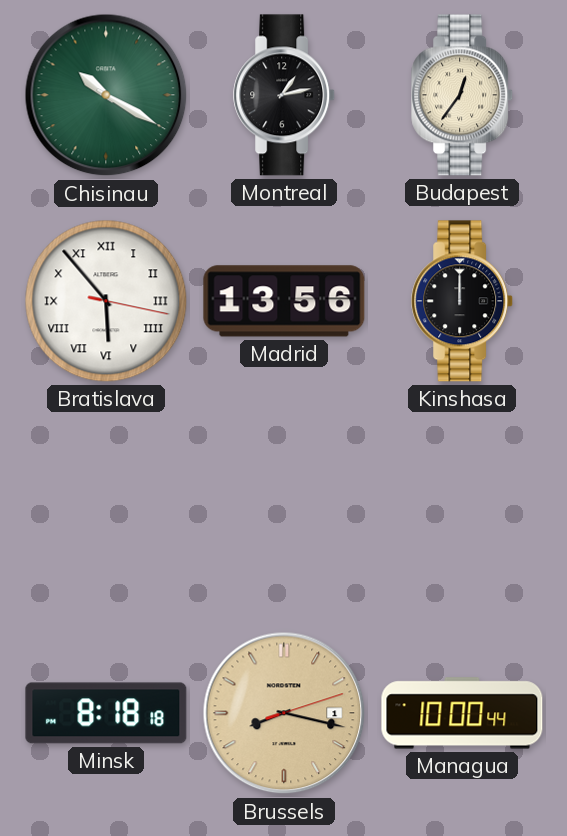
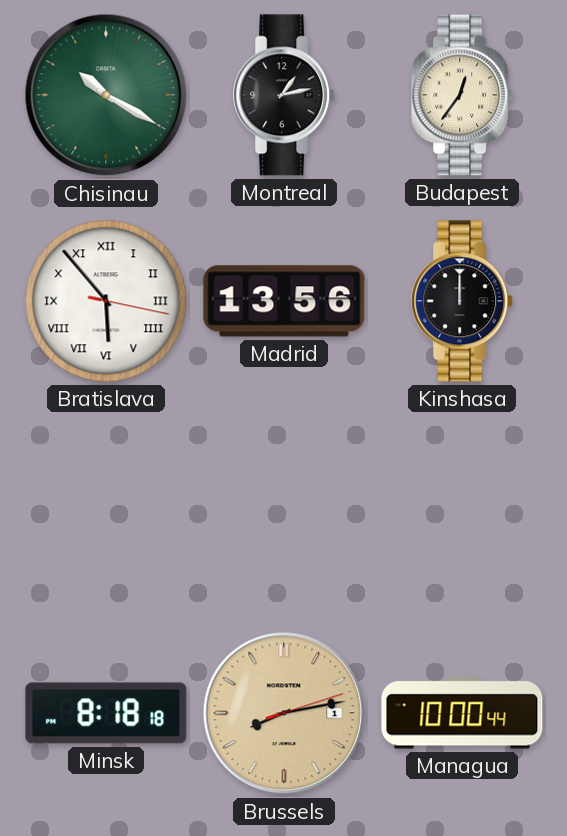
Brussels: 8:17 -> 8:13
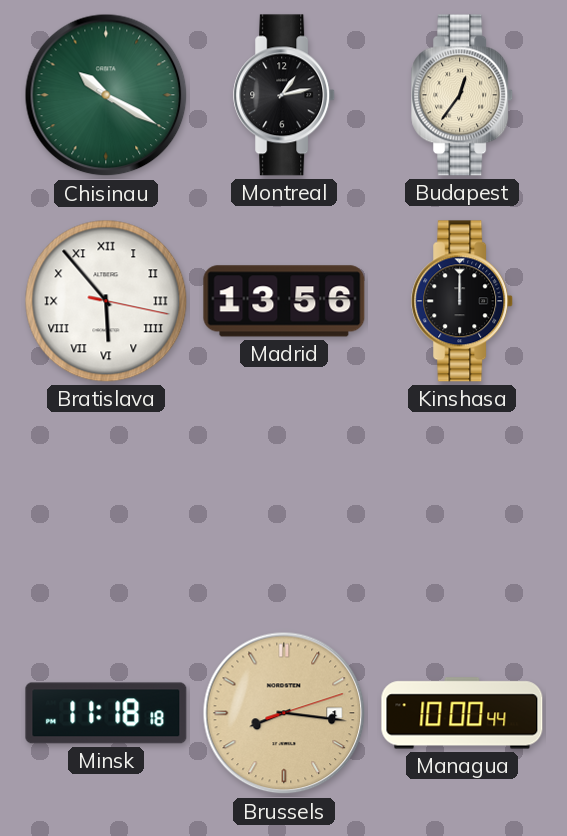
Minsk: 8:18 -> 11:18
Brussels: 8:13 -> 8:16
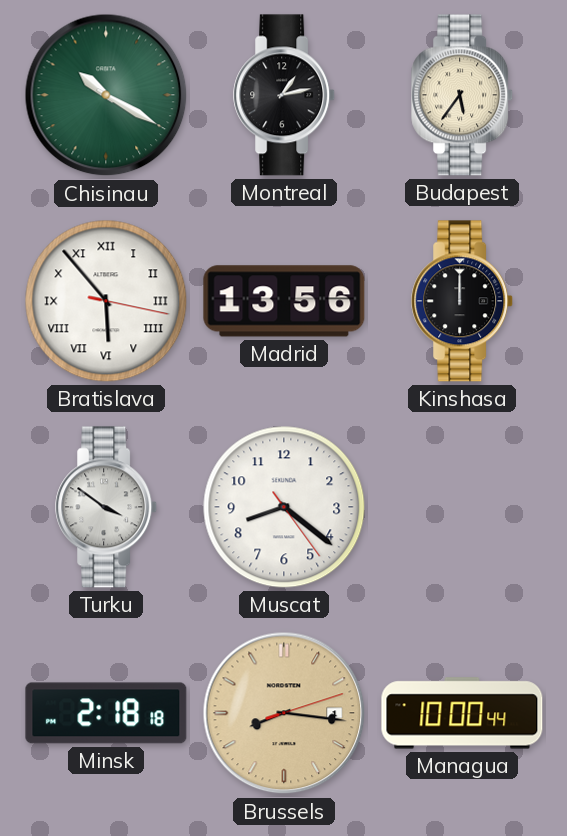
Budapest: 12:36 -> 5:36
Turku: none -> 3:51
Muscat: none -> 8:21
Minsk: 11:18 -> 2:18
